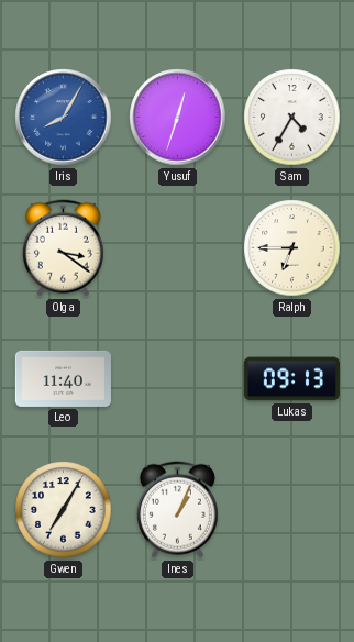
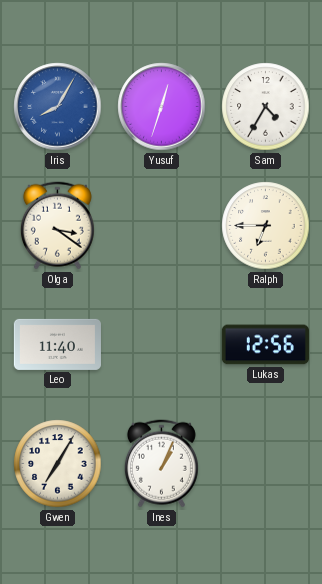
Lukas: 09:13 -> 12:56
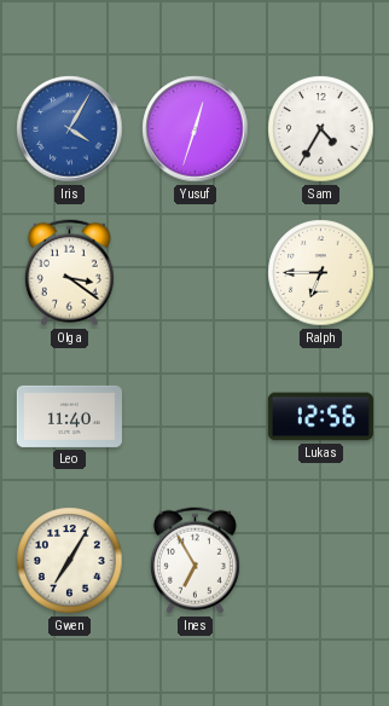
Iris: 8:05 -> 4:05
Ines: 1:04 -> 6:55
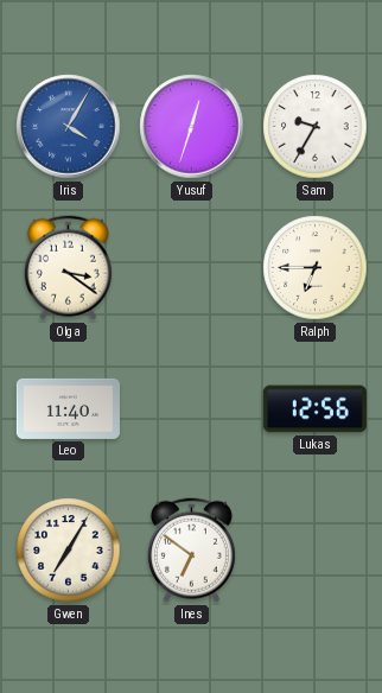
Sam: 4:35 -> 9:35
Ines: 6:55 -> 6:51
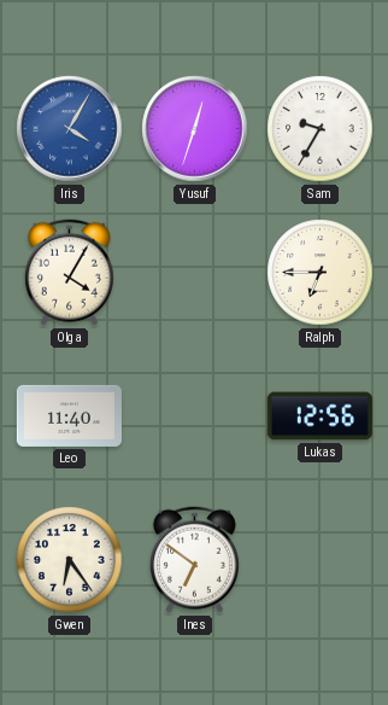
Olga: 3:21 -> 4:05
Gwen: 7:05 -> 6:24
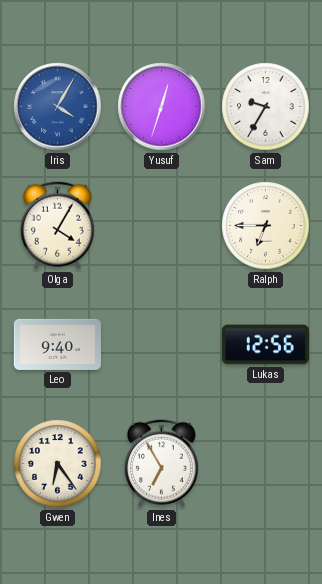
Leo: 11:40 -> 9:40
Ines: 6:51 -> 6:55
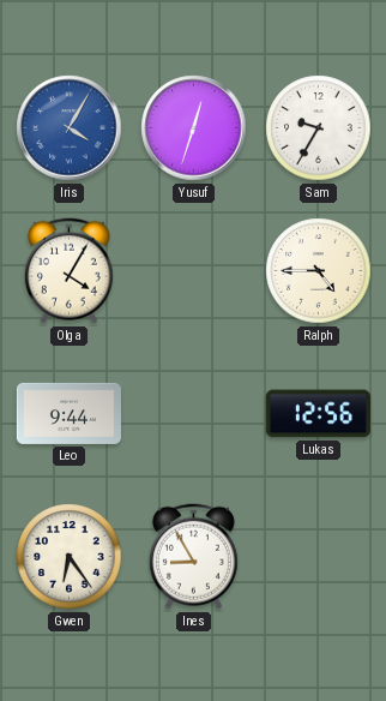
Ralph: 6:45 -> 4:45
Leo: 9:40 -> 9:44
Ines: 6:55 -> 8:55
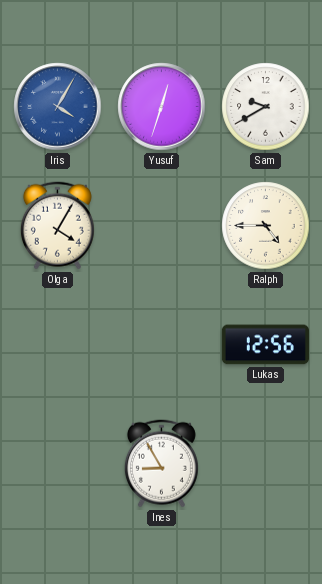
Sam: 9:35 -> 9:40
Leo: 9:44 -> none
Gwen: 6:24 -> none
